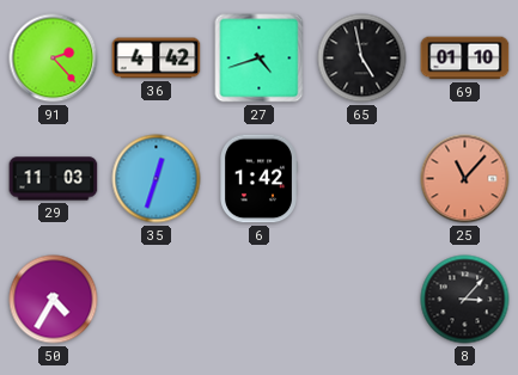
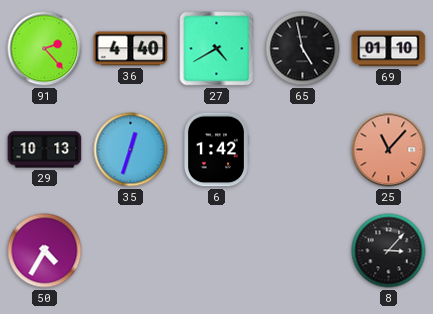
36: 4:42 -> 4:40
27: 4:42 -> 4:40
29: 11:03 -> 10:13
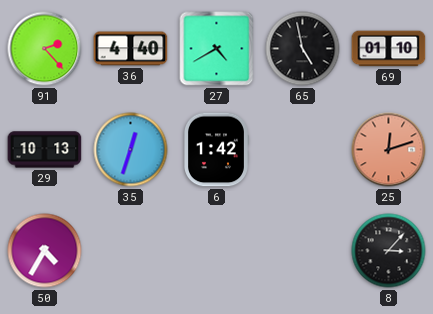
25: 11:07 -> 12:12
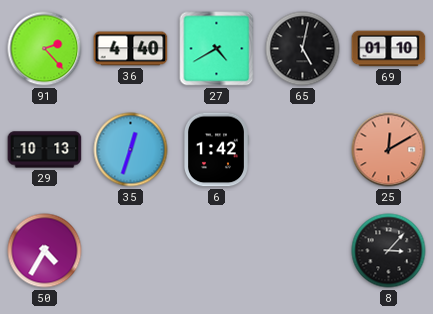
65: 4:58 -> 5:02
25: 12:12 -> 12:10
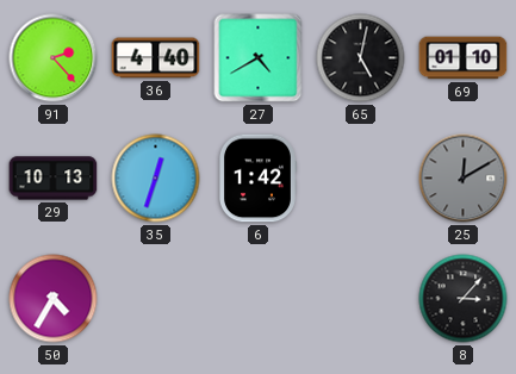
25 dial: salmon -> grey
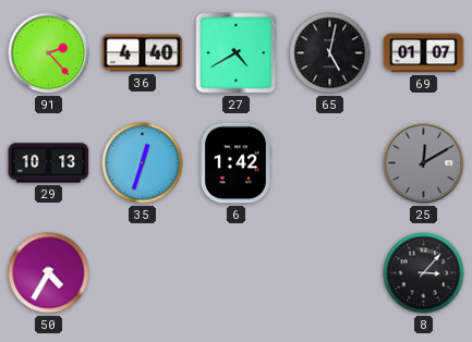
69: 01:10 -> 01:07
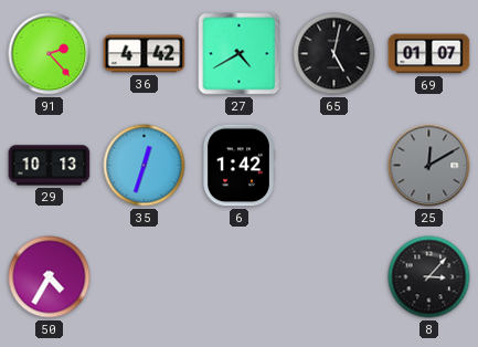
36: 4:40 -> 4:42
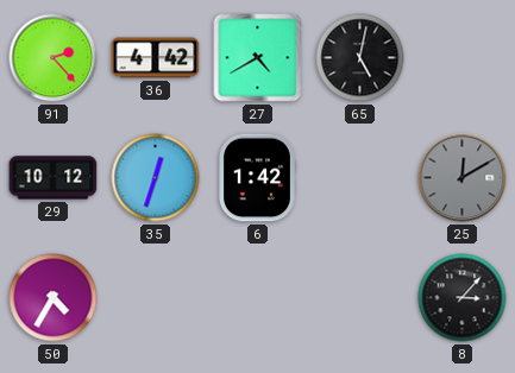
69: 01:07 -> none
29: 10:13 -> 10:12
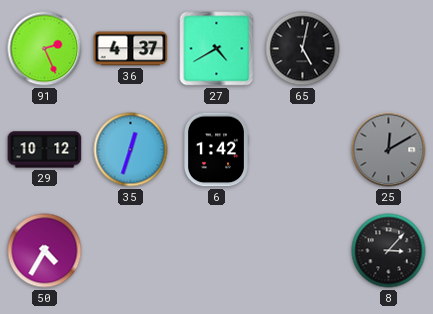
91: 2:23 -> 2:26
36: 4:42 -> 4:37
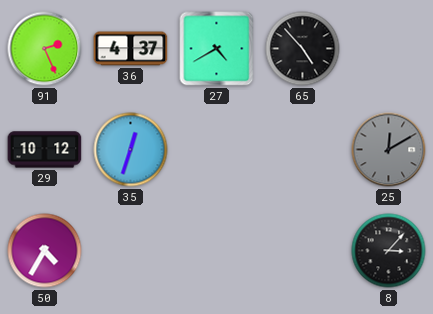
65: 5:02 -> 4:53
6: 1:42 -> none
